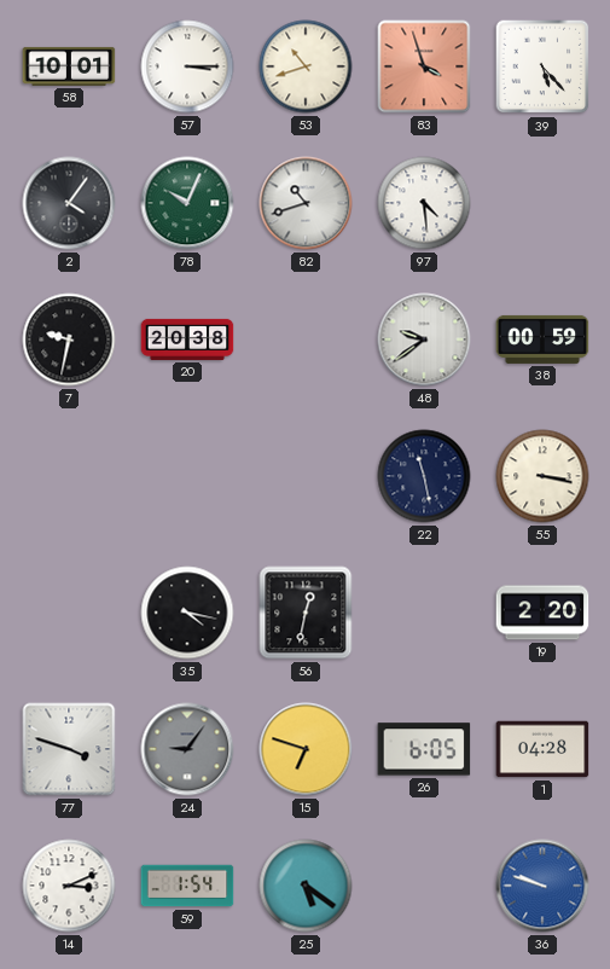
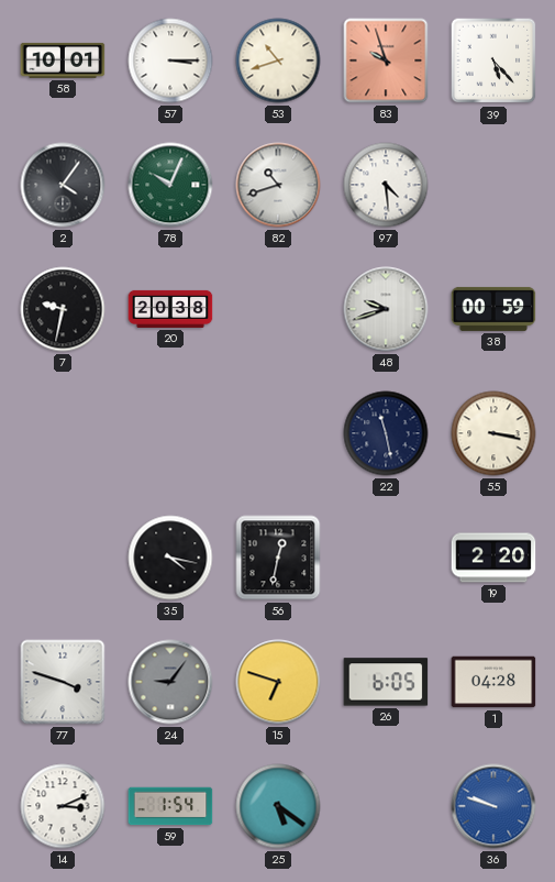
83: 3:57 -> 9:57
48: 9:39 -> 9:42
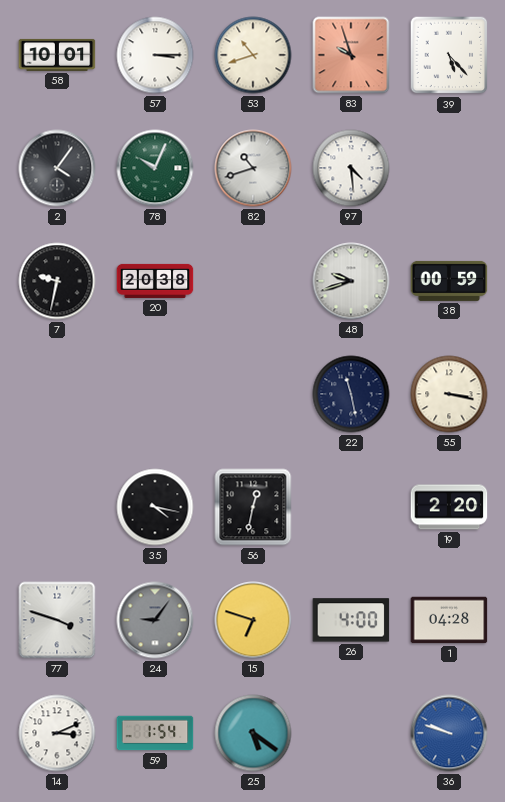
26: 6:05 -> 4:00
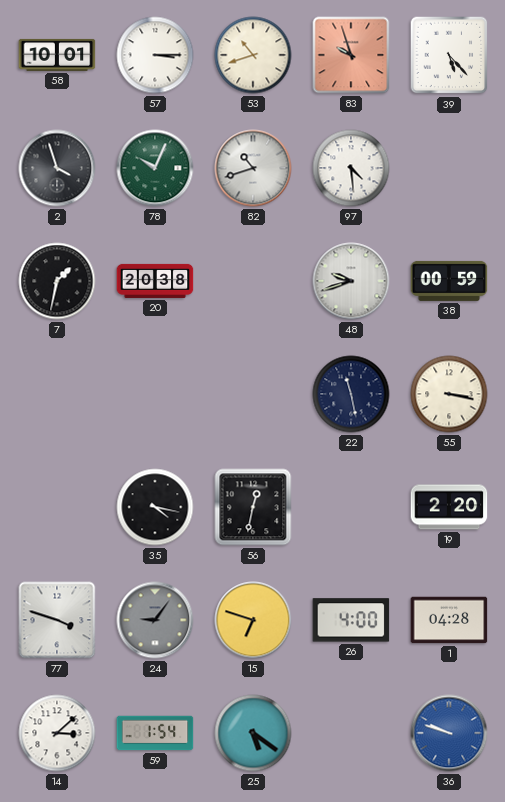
2: 4:06 -> 3:57
7: 9:32 -> 1:32
14: 3:11 -> 3:08
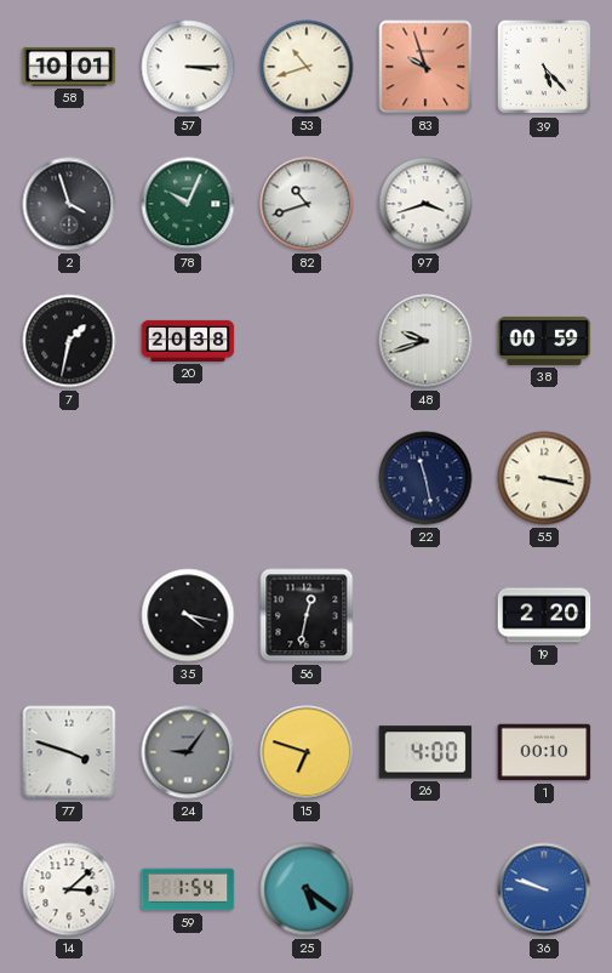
97: 4:29 -> 3:42
1: 04:28 -> 00:10
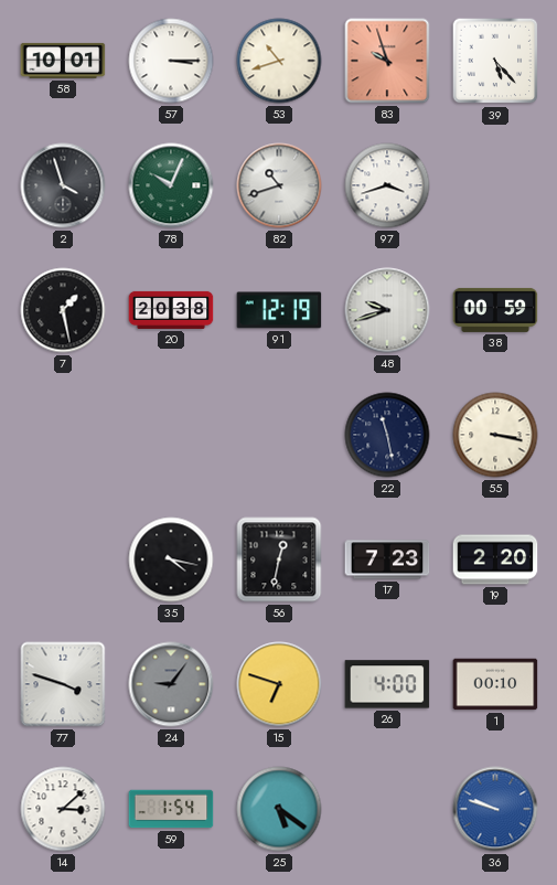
7: 1:32 -> 1:28
91: none -> 12:19
17: none -> 7:23
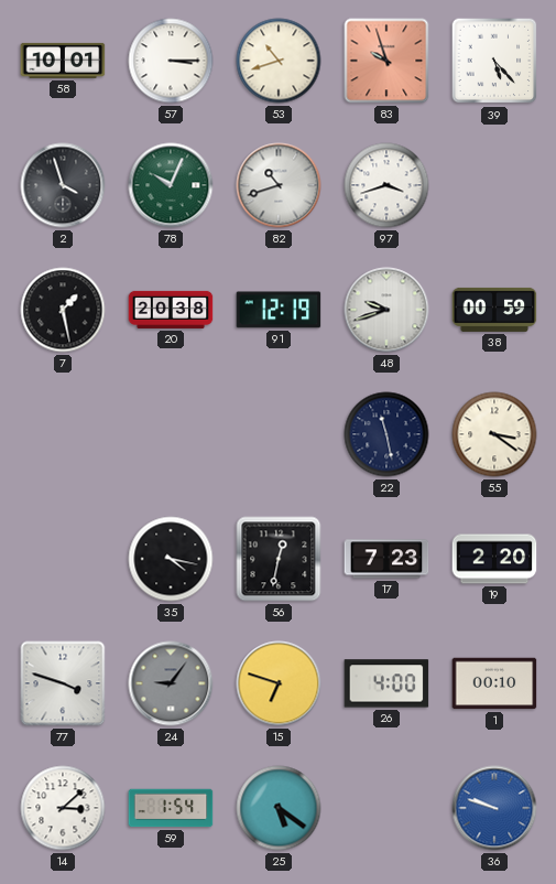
55: 3:17 -> 3:21
